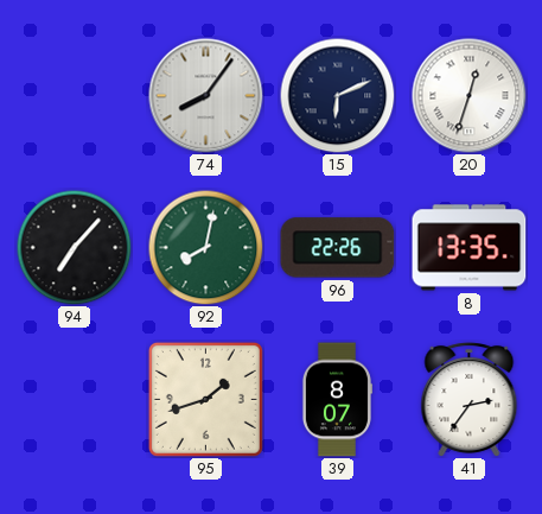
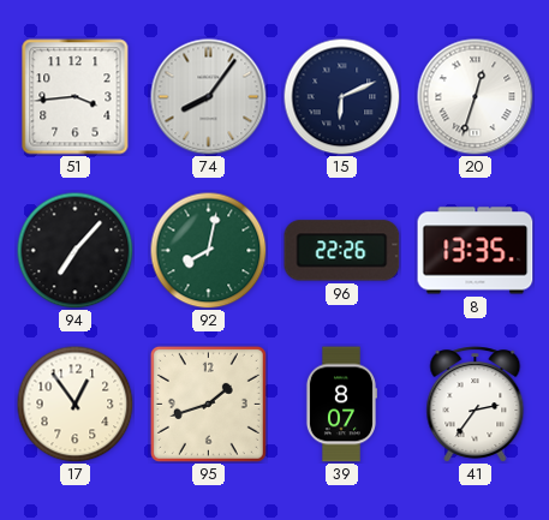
51: none -> 3:44
17: none -> 12:54
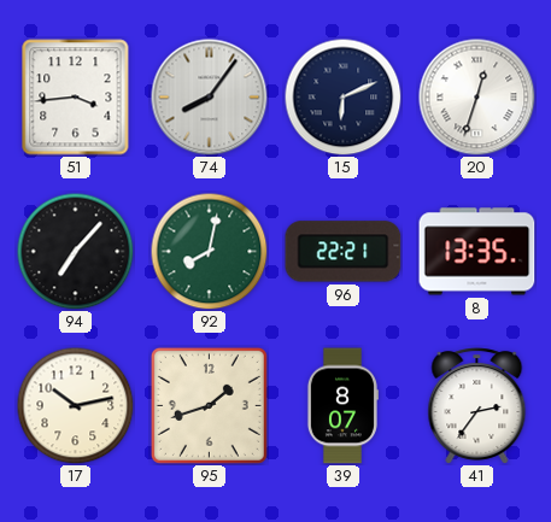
96: 22:26 -> 22:21
17: 12:54 -> 10:13
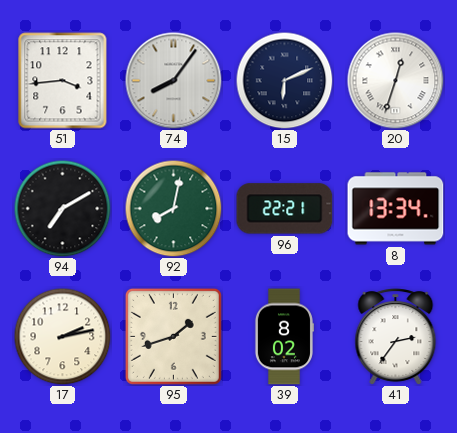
94: 7:07 -> 7:10
8: 13:35 -> 13:34
17: 10:13 -> 2:13
39: 8:07 -> 8:02
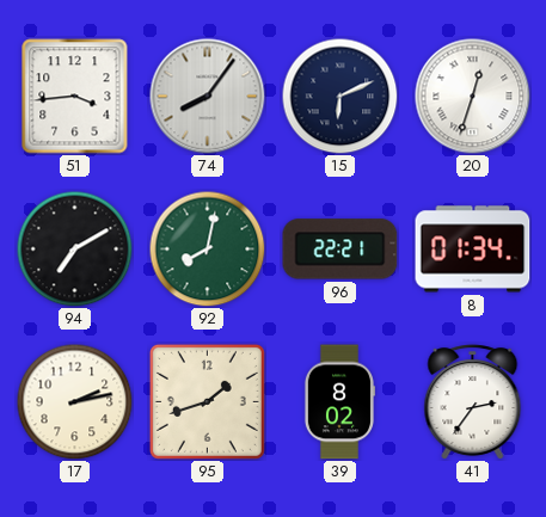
8: 13:34 -> 01:34
